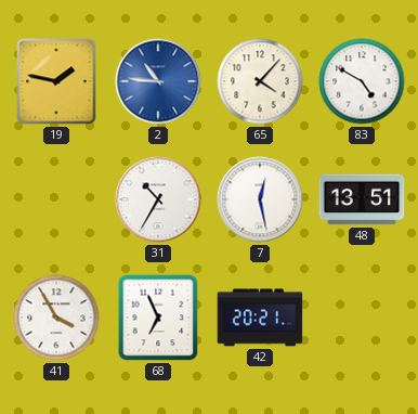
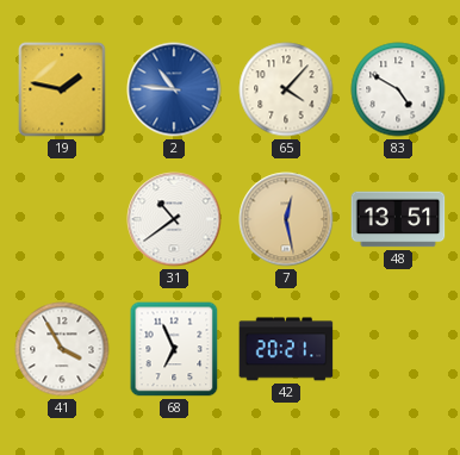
31: 10:35 -> 10:39
7 dial: white -> champagne
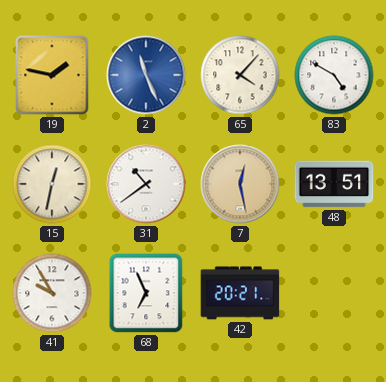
2: 10:46 -> 11:26
15: none -> 12:32
41: 3:55 -> 9:55
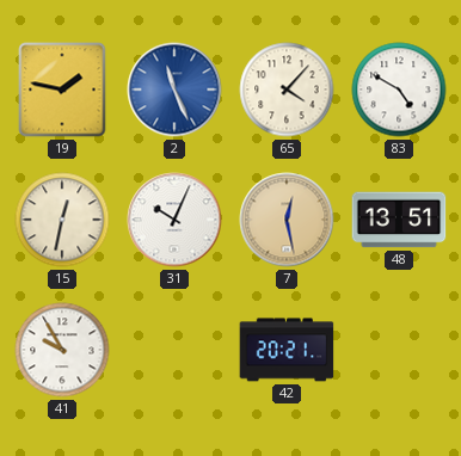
31: 10:39 -> 10:04
68: 6:56 -> none
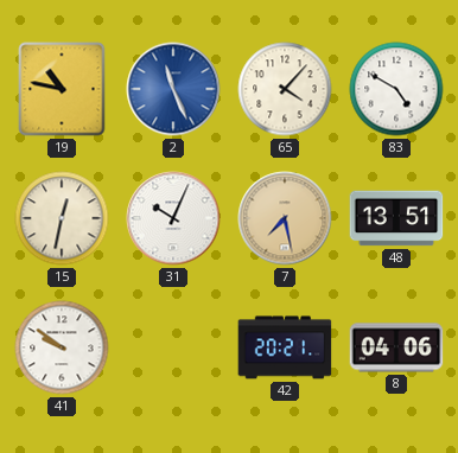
19: 1:47 -> 10:47
7: 12:28 -> 7:28
41: 9:55 -> 9:51
8: none -> 04:06
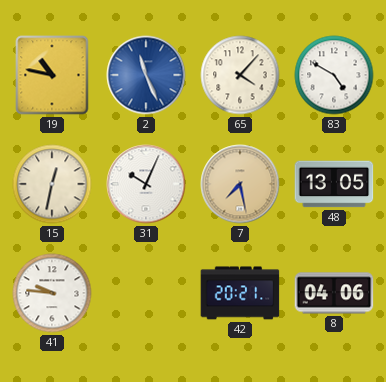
48: 13:51 -> 13:05
41: 9:51 -> 9:46
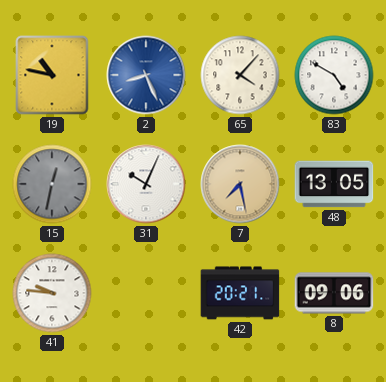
2: 11:26 -> 8:26
15 dial: cream -> grey
8: 04:06 -> 09:06
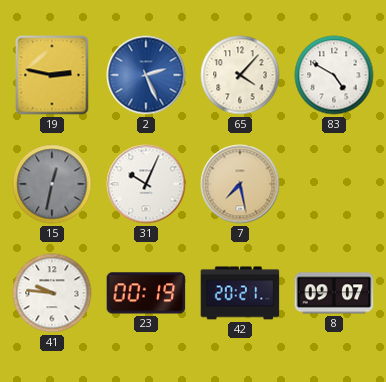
19: 10:47 -> 2:47
2: 8:26 -> 2:26
48: 13:05 -> none
23: none -> 00:19
8: 09:06 -> 09:07
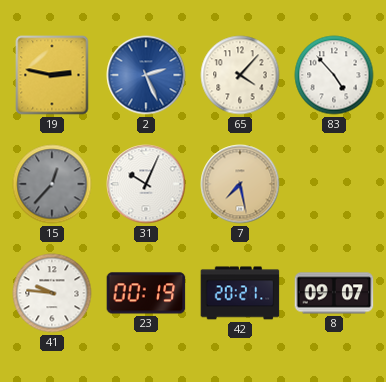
83: 4:50 -> 4:53
15: 12:32 -> 12:37
